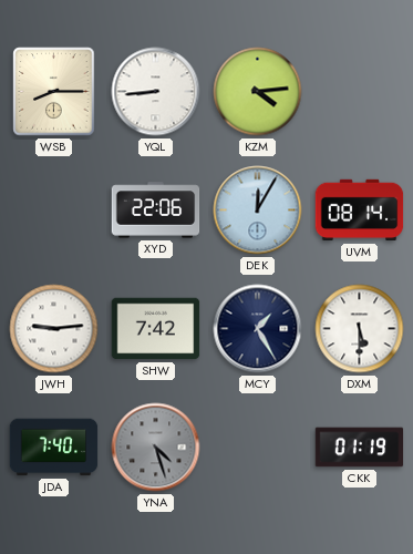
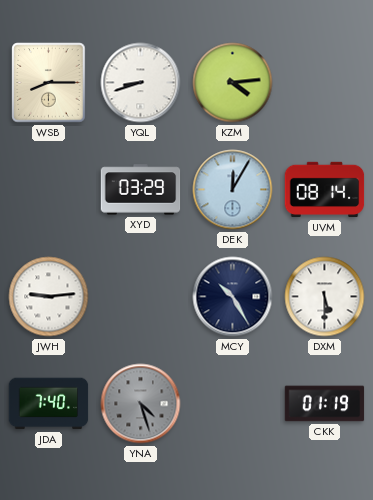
YQL: 8:44 -> 8:42
XYD: 22:06 -> 03:29
SHW: 7:42 -> none
MCY: 1:25 -> 10:25
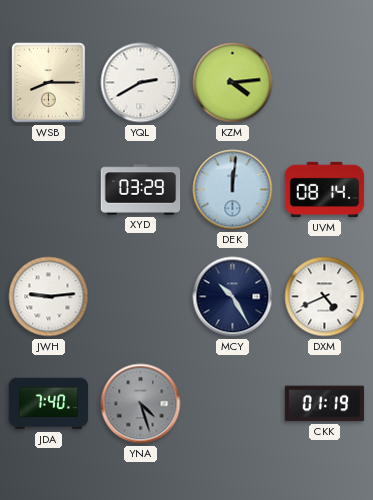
YQL: 8:42 -> 2:40
DEK: 12:05 -> 12:01
DXM: 5:30 -> 4:41
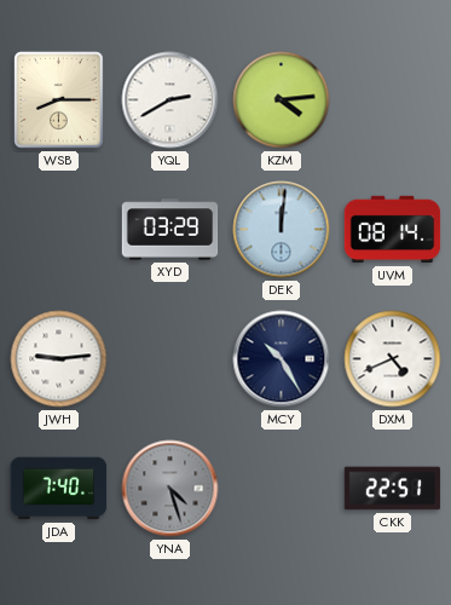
CKK: 01:19 -> 22:51
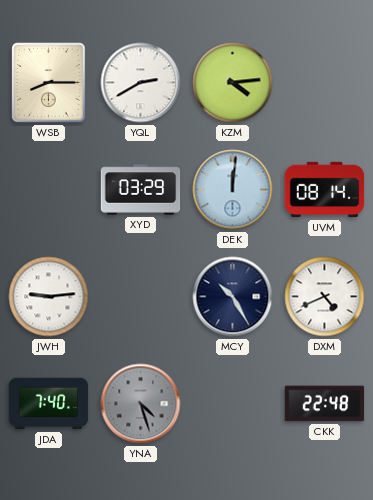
CKK: 22:51 -> 22:48
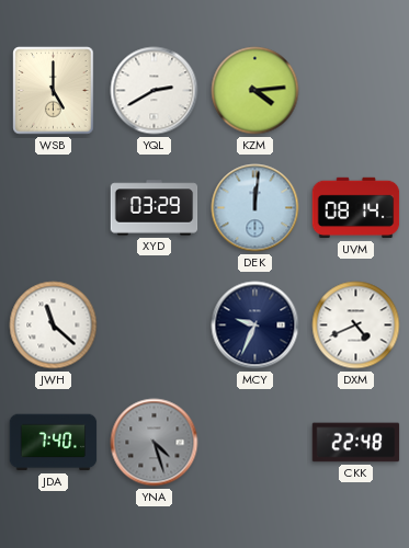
WSB: 8:15 -> 5:00
JWH: 9:14 -> 11:22
MCY: 10:25 -> 9:34
